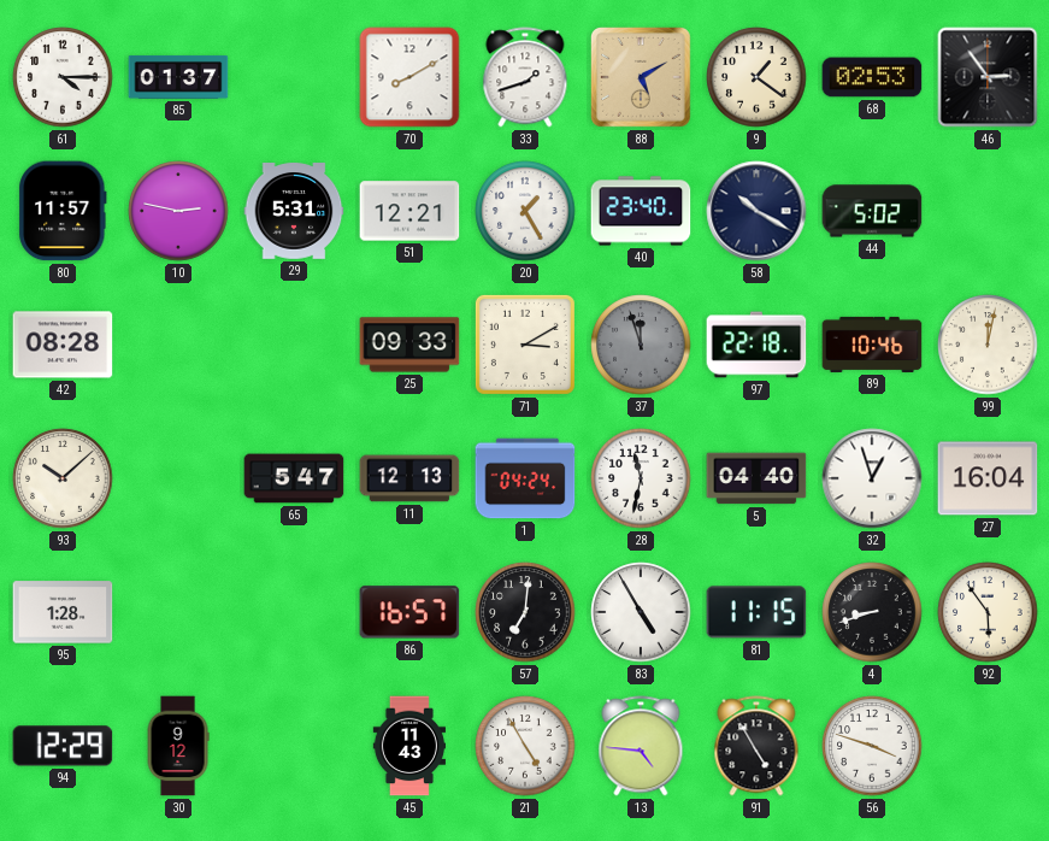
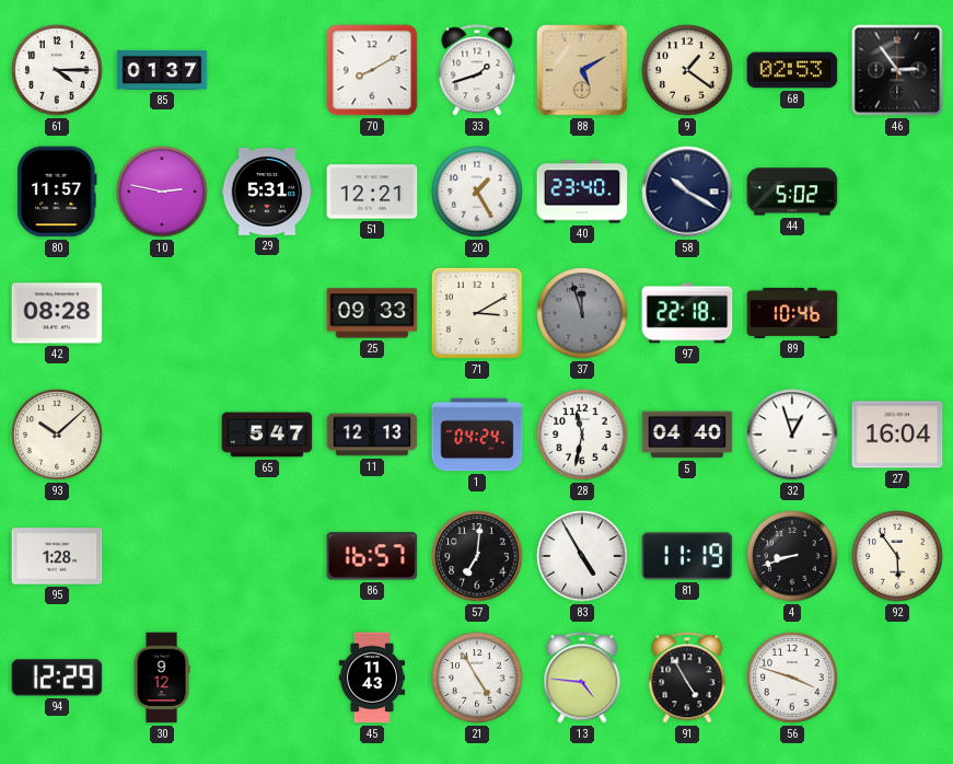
99: 12:02 -> none
81: 11:15 -> 11:19
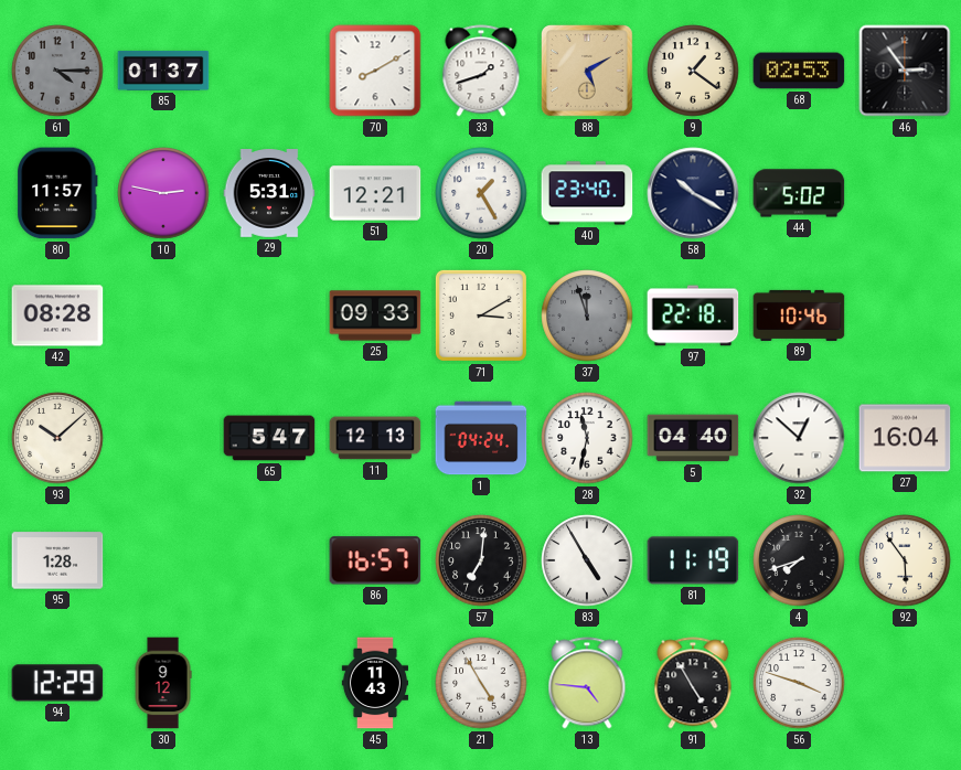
61 dial: white -> grey
32: 12:57 -> 12:52
4: 8:42 -> 7:42
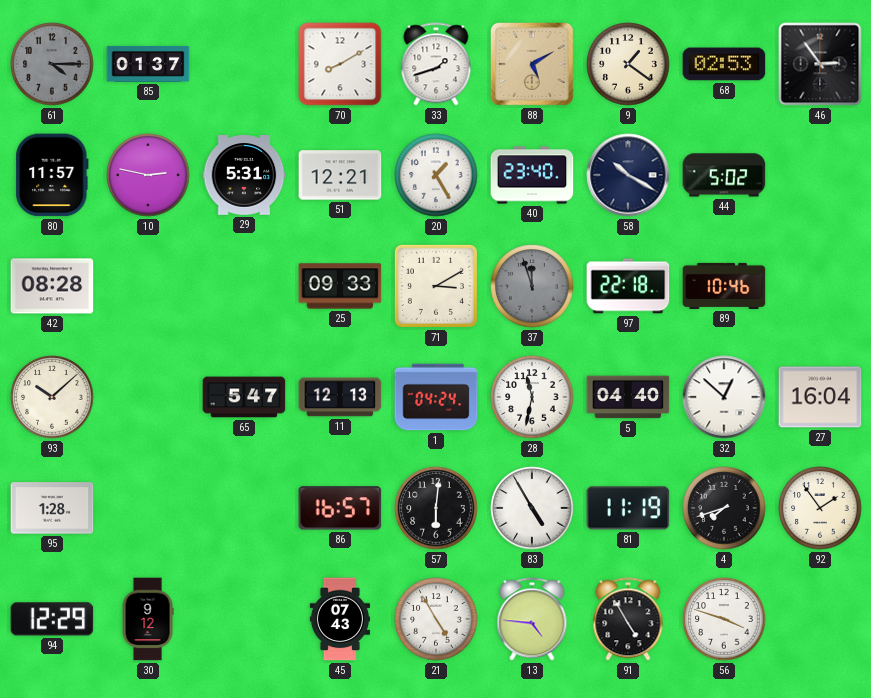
57: 7:01 -> 6:01
92: 5:54 -> 1:54
45: 11:43 -> 07:43
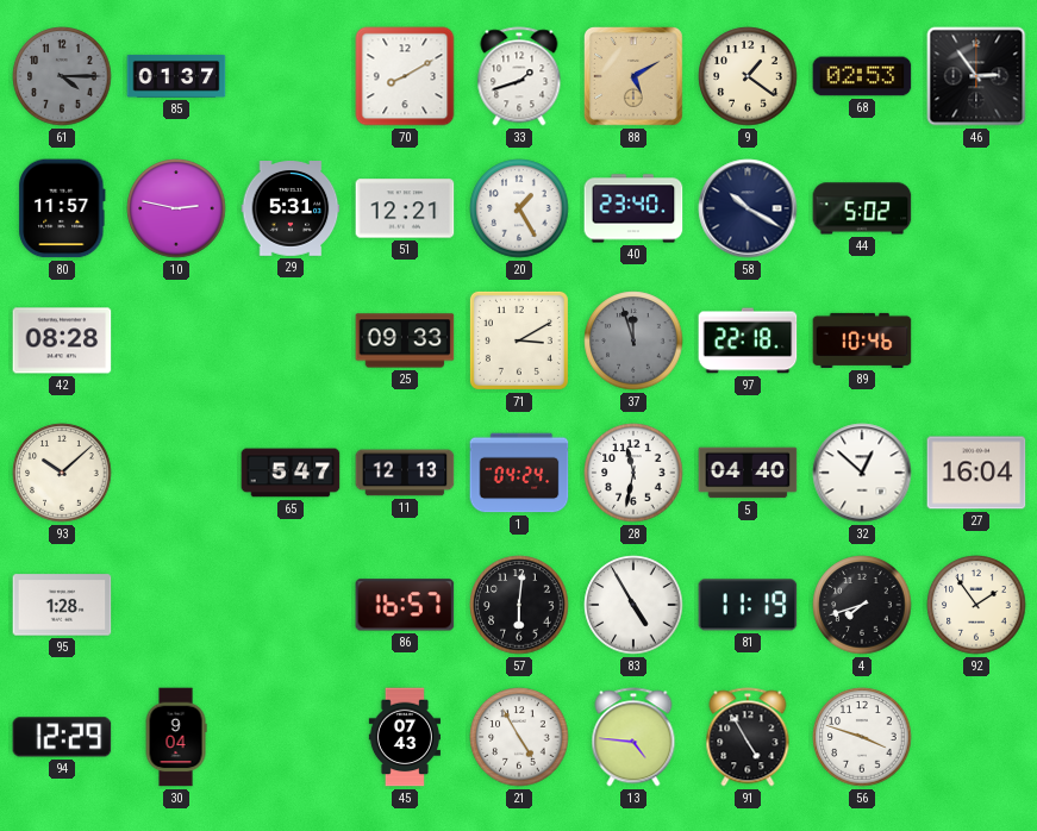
30: 9:12 -> 9:04
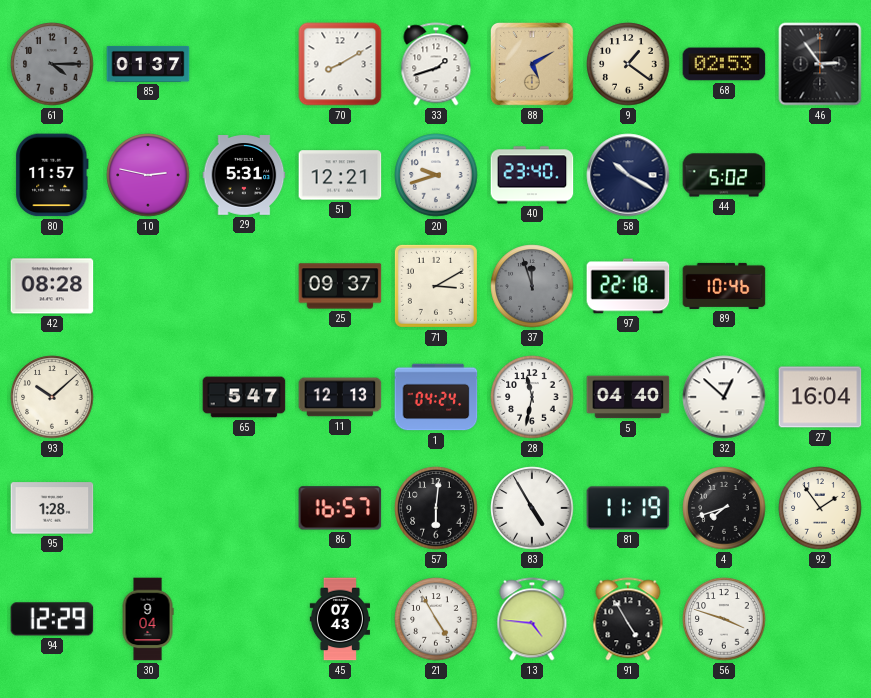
20: 1:25 -> 9:42
25: 09:33 -> 09:37
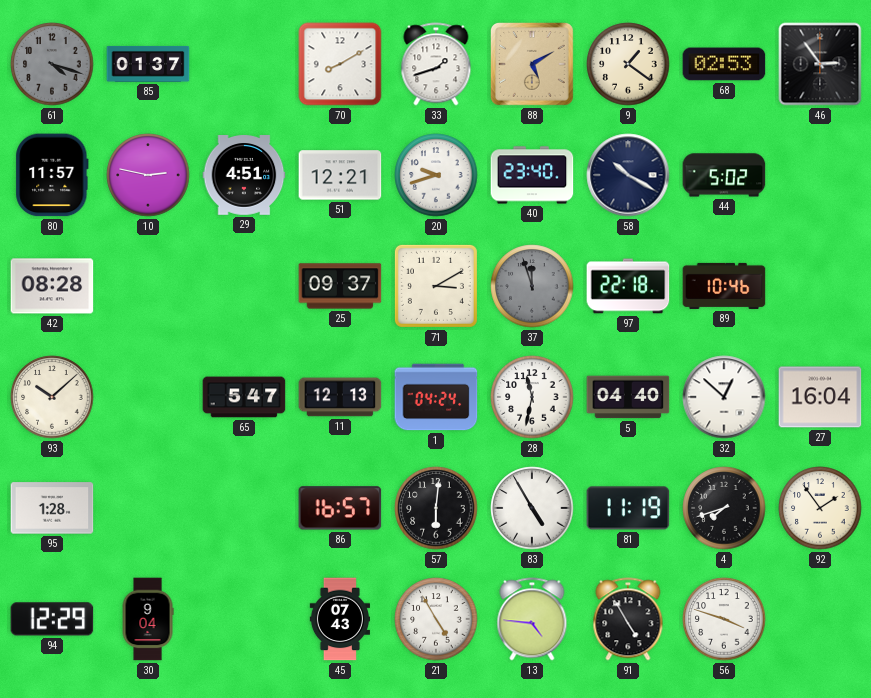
61: 4:15 -> 4:18
29: 5:31 -> 4:51
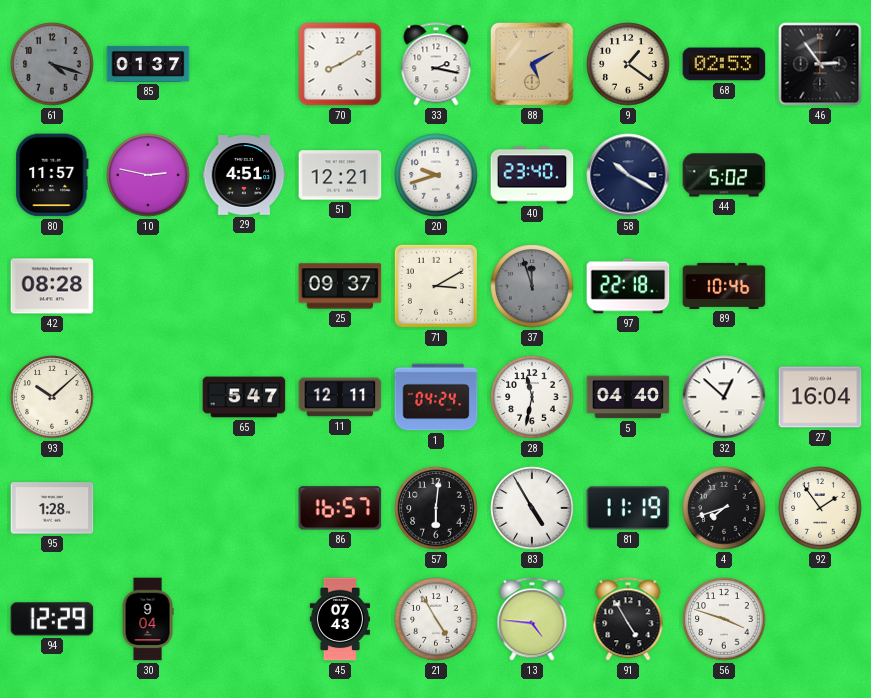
33: 1:42 -> 2:17
11: 12:13 -> 12:11
